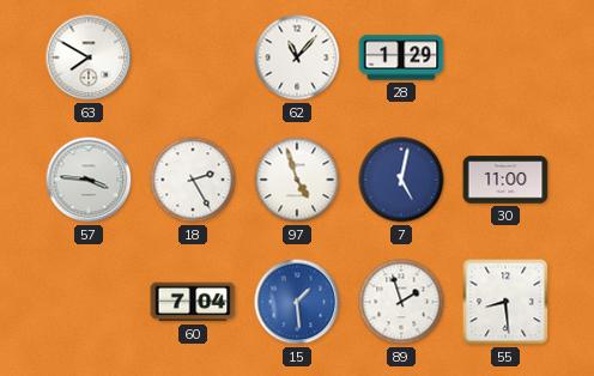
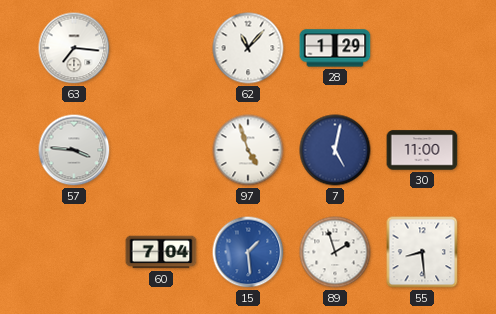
63: 7:50 -> 7:16
18: 2:25 -> none
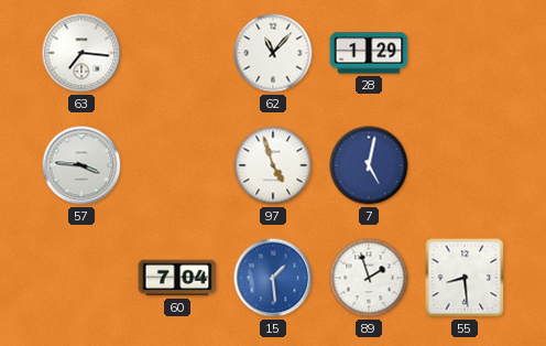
30: 11:00 -> none
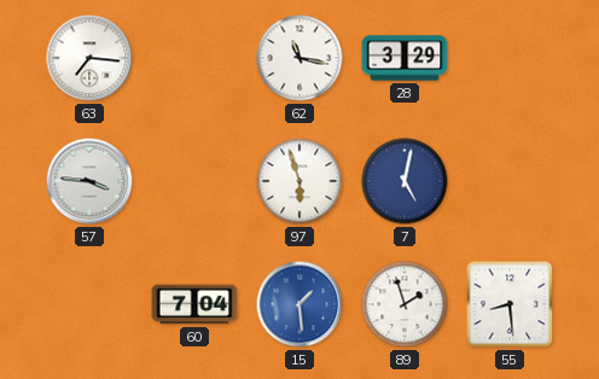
62: 11:07 -> 11:17
28: 1:29 -> 3:29
97: 4:57 -> 5:57
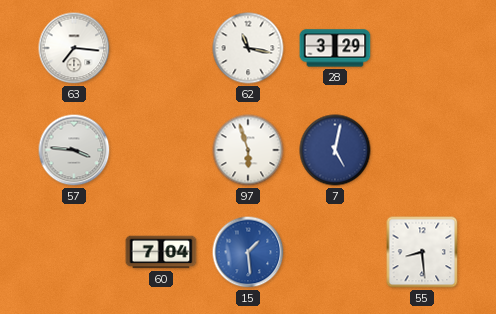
89: 1:57 -> none
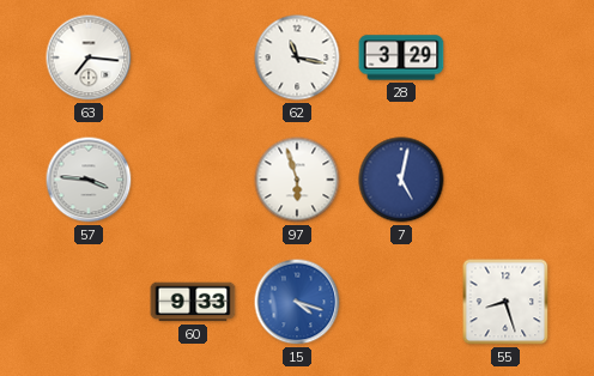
60: 7:04 -> 9:33
15: 1:29 -> 4:18
55: 8:29 -> 8:27
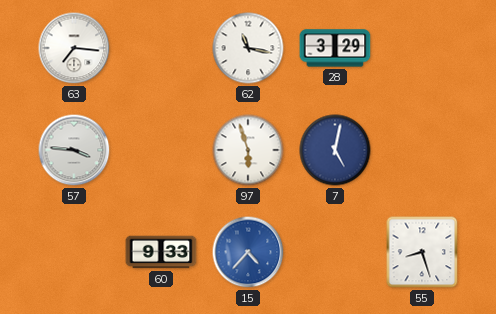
15: 4:18 -> 4:37
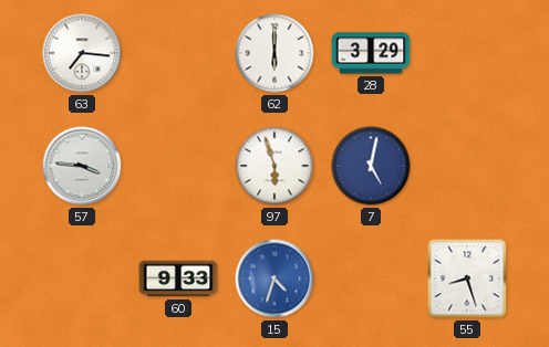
62: 11:17 -> 6:00
15: 4:37 -> 4:33
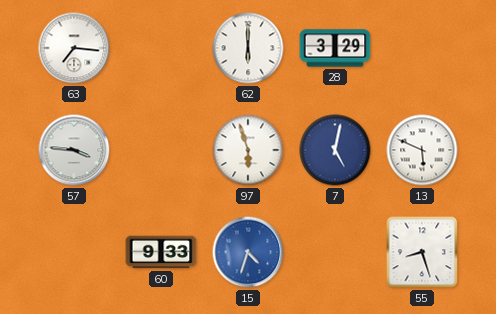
13: none -> 5:49
